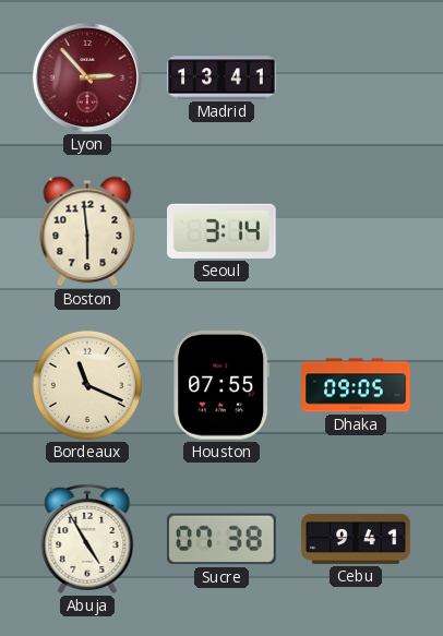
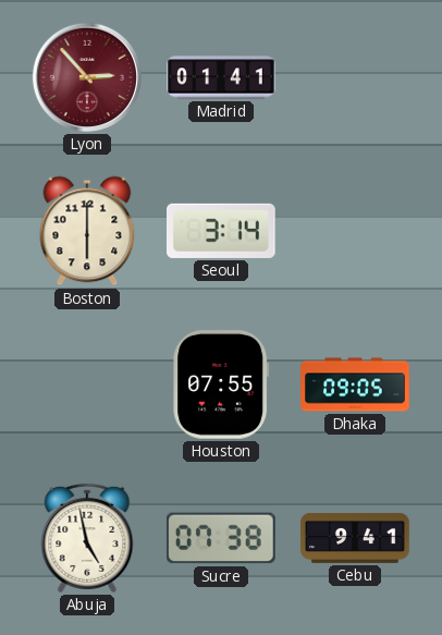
Madrid: 13:41 -> 01:41
Boston: 5:59 -> 6:00
Bordeaux: 11:19 -> none
Abuja: 4:55 -> 4:58
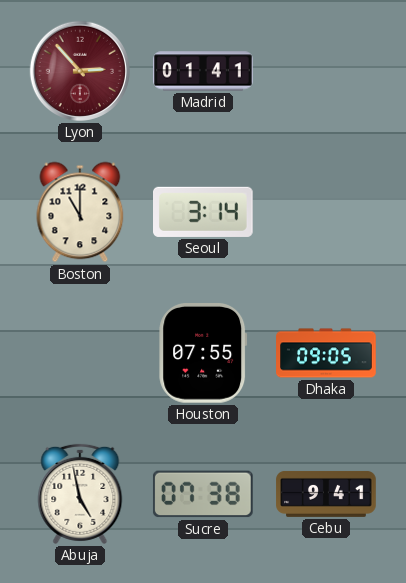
Boston: 6:00 -> 11:00
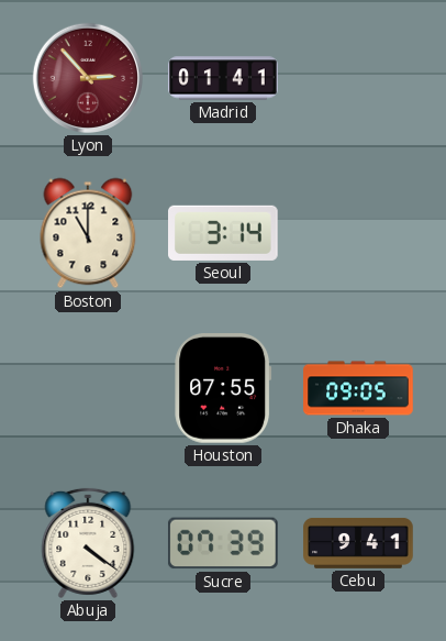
Abuja: 4:58 -> 4:21
Sucre: 07:38 -> 07:39
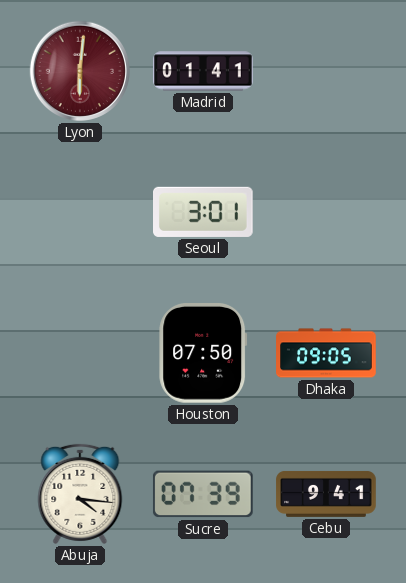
Lyon: 2:53 -> 6:01
Boston: 11:00 -> none
Seoul: 3:14 -> 3:01
Houston: 07:55 -> 07:50
Abuja: 4:21 -> 4:16
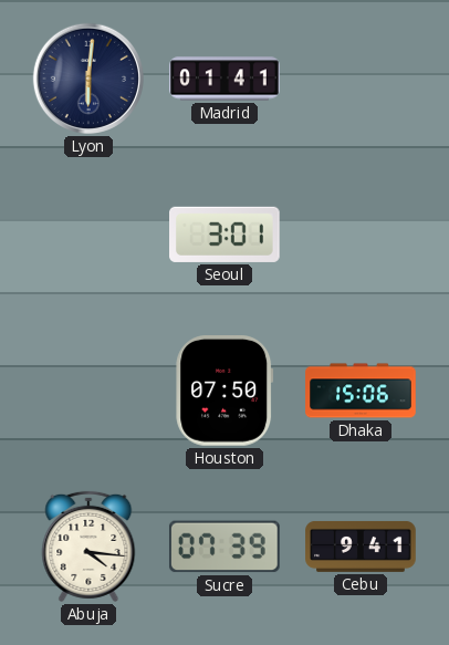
Lyon dial: burgundy -> navy
Dhaka: 09:05 -> 15:06
